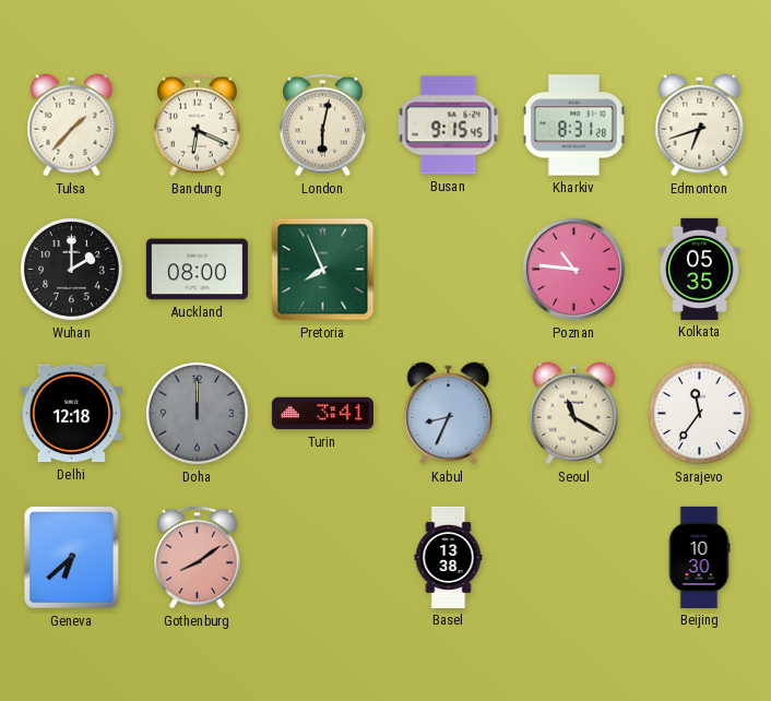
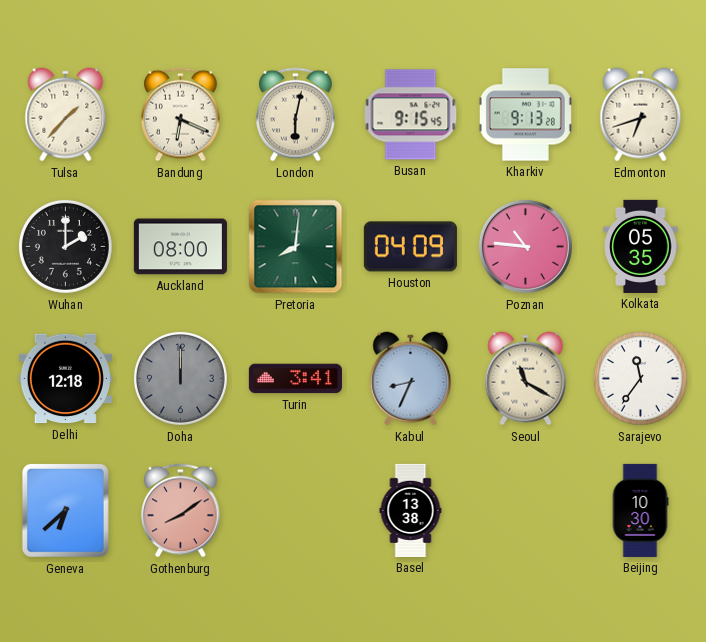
Kharkiv: 8:31 -> 9:13
Pretoria: 7:56 -> 8:01
Houston: none -> 04:09
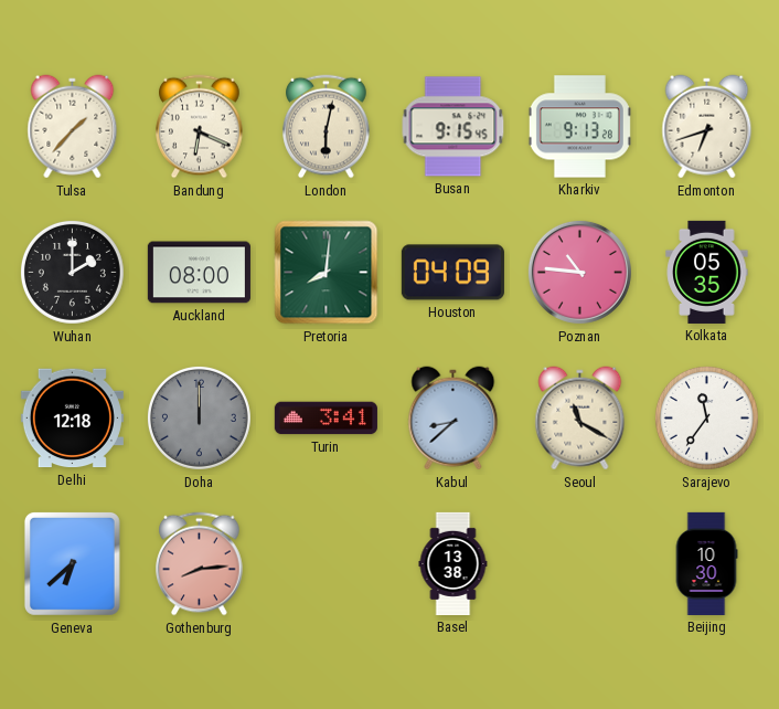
Kabul: 8:34 -> 8:38
Gothenburg: 8:09 -> 8:14
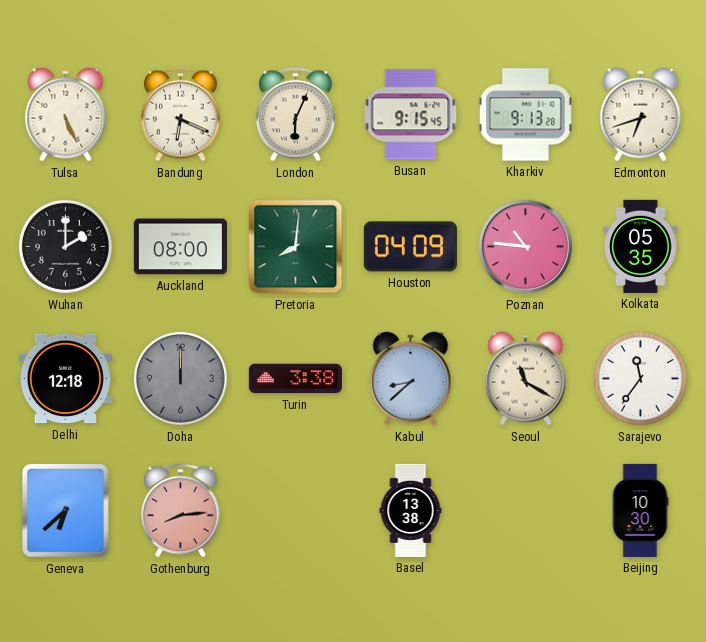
Tulsa: 1:37 -> 5:26
London: 6:02 -> 6:04
Turin: 3:41 -> 3:38
